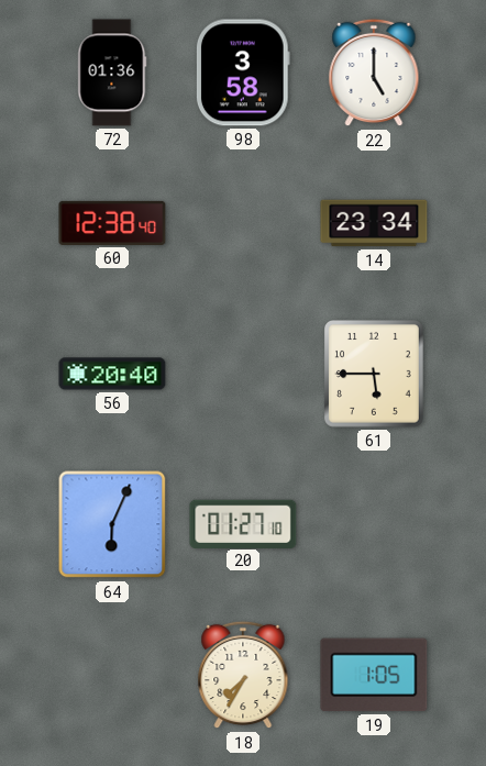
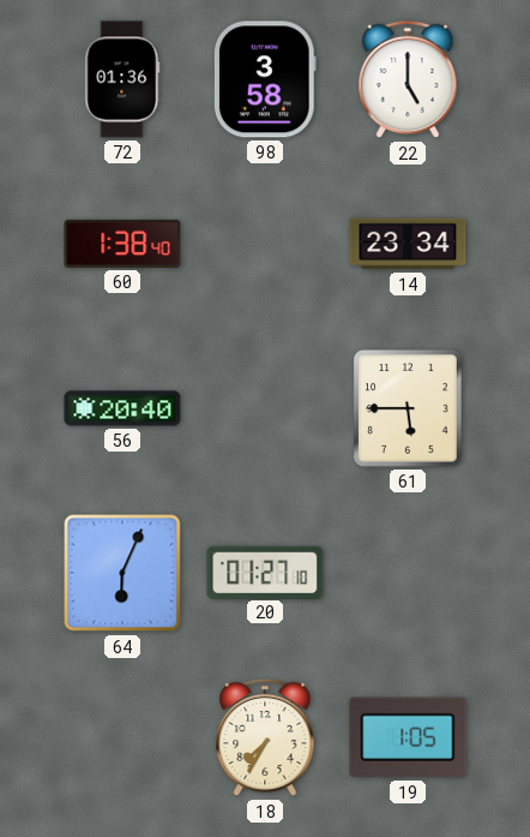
60: 12:38 -> 1:38
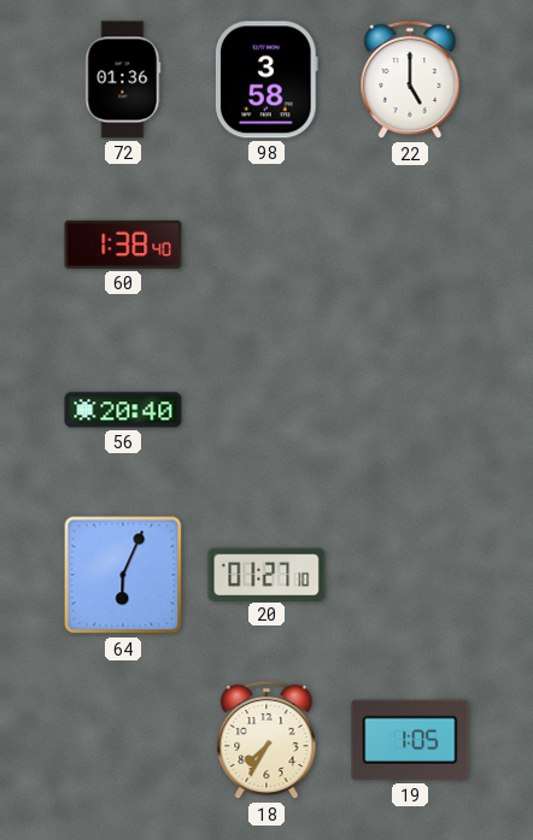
14: 23:34 -> none
61: 5:45 -> none
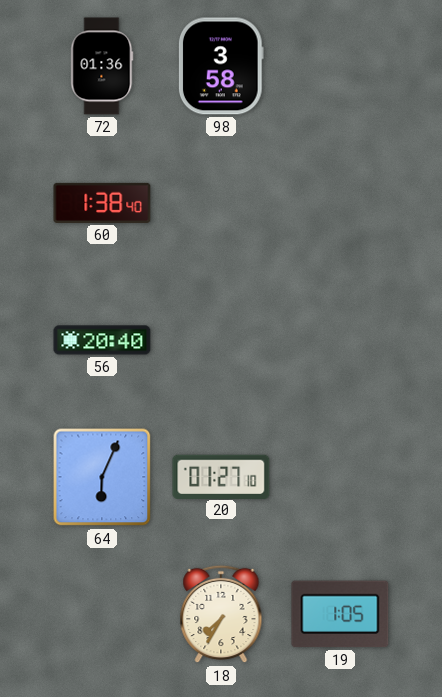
22: 5:00 -> none
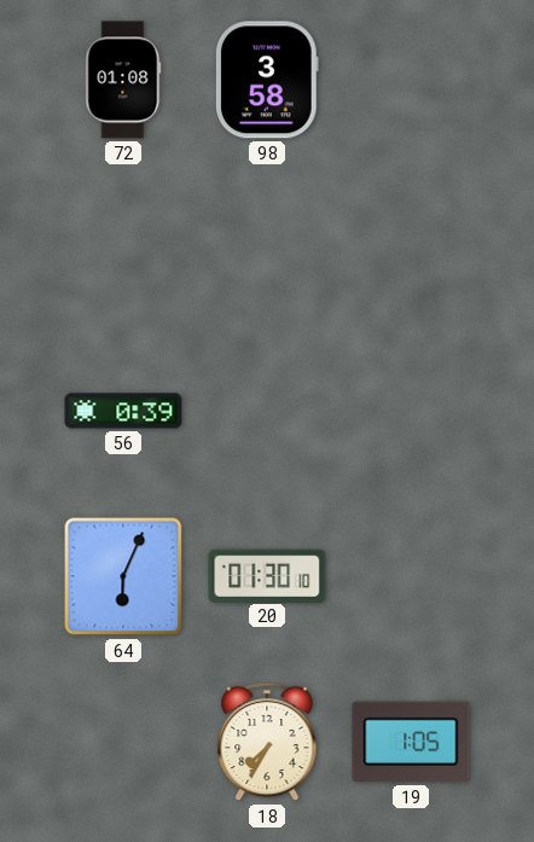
72: 01:36 -> 01:08
60: 1:38 -> none
56: 20:40 -> 0:39
20: 01:27 -> 01:30
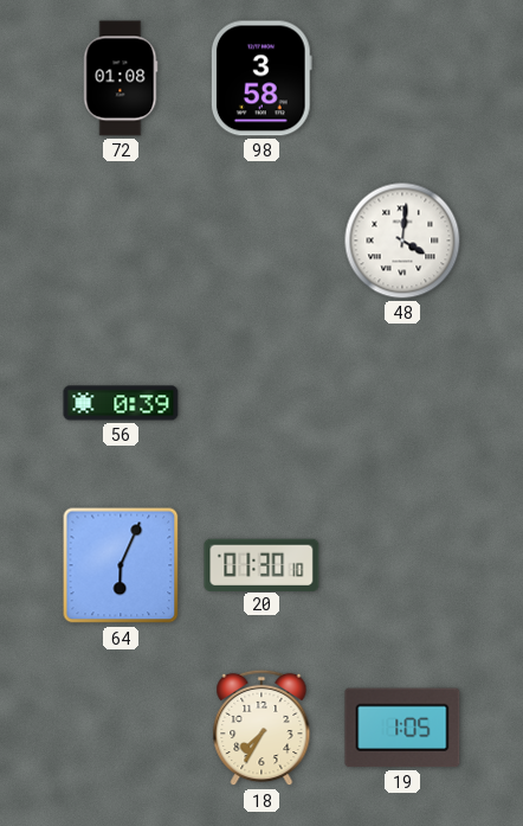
48: none -> 4:01
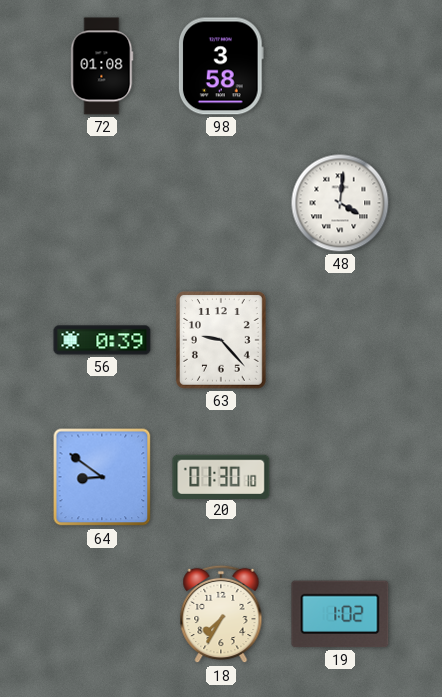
63: none -> 9:23
64: 6:04 -> 8:51
19: 1:05 -> 1:02
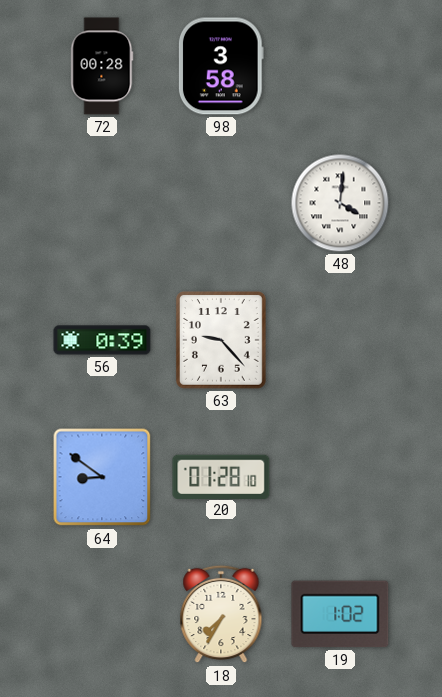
72: 01:08 -> 00:28
20: 01:30 -> 01:28
